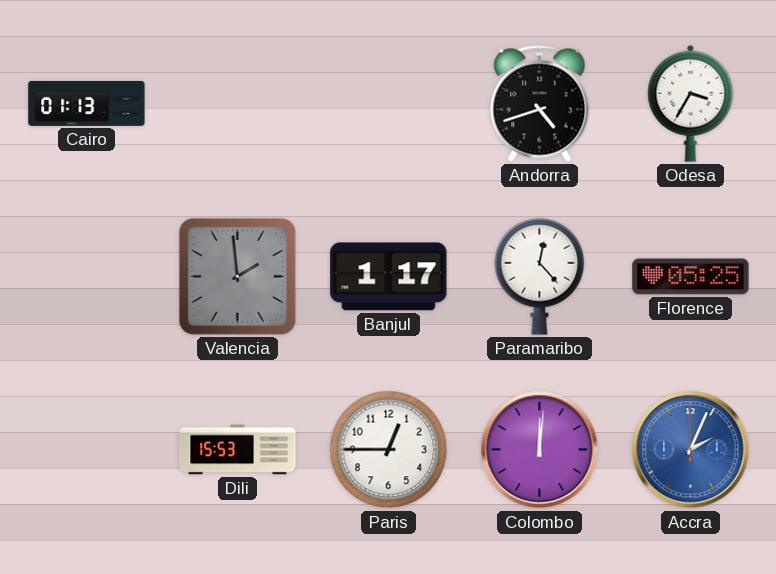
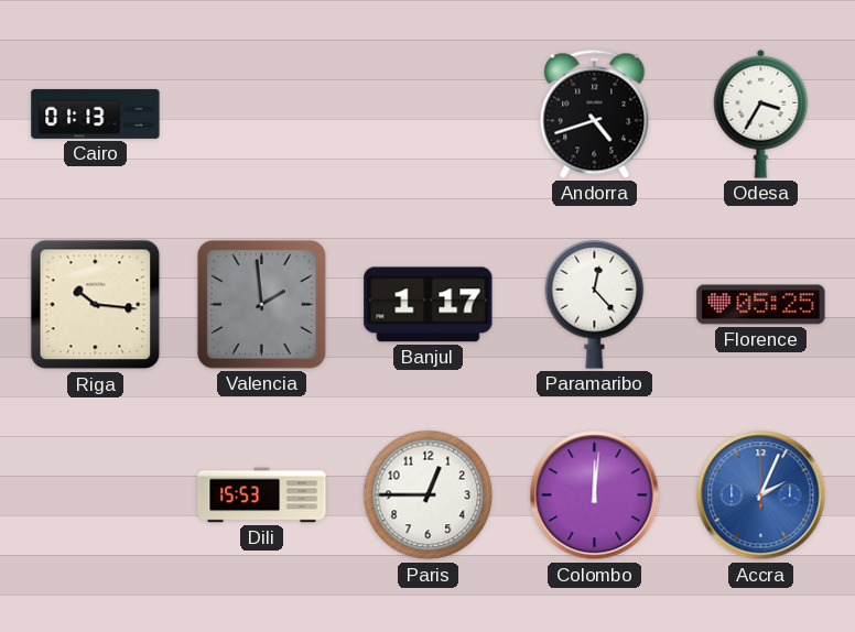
Riga: none -> 10:16
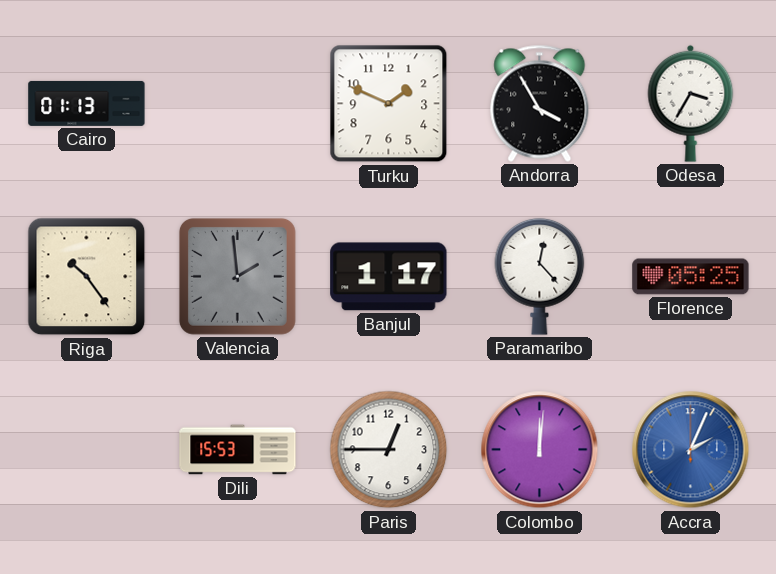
Turku: none -> 1:49
Andorra: 4:42 -> 3:55
Riga: 10:16 -> 10:24
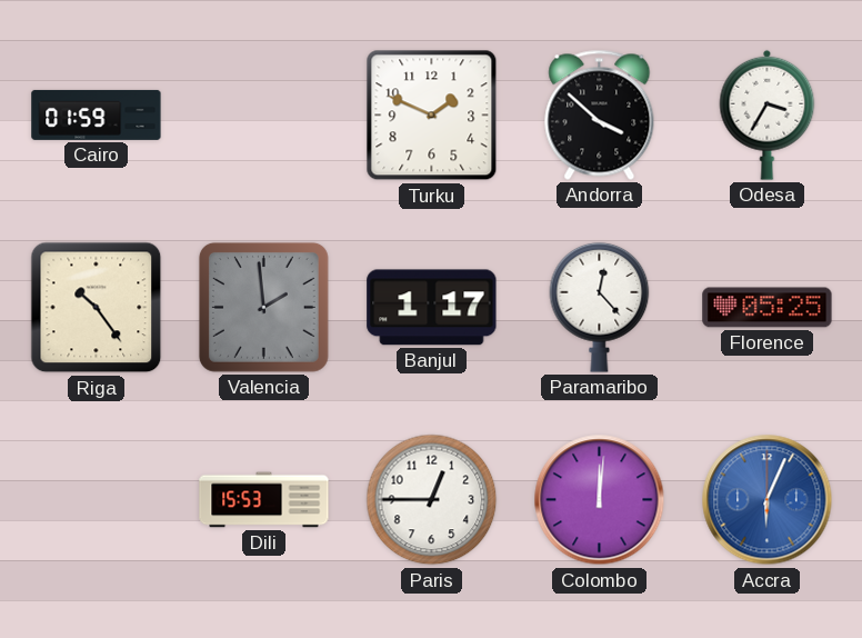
Cairo: 01:13 -> 01:59
Andorra: 3:55 -> 3:52
Accra: 2:04 -> 6:04
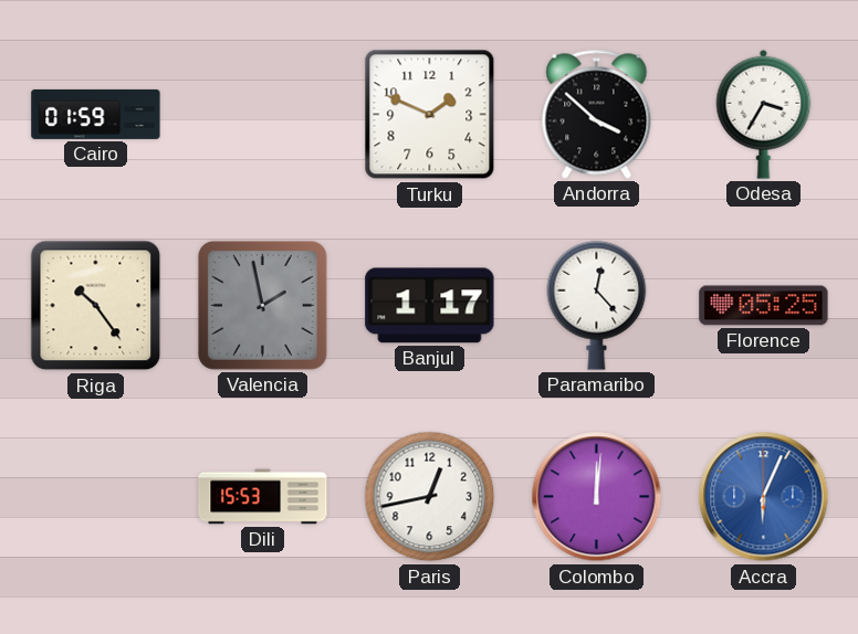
Valencia: 1:59 -> 1:58
Paris: 12:45 -> 12:43
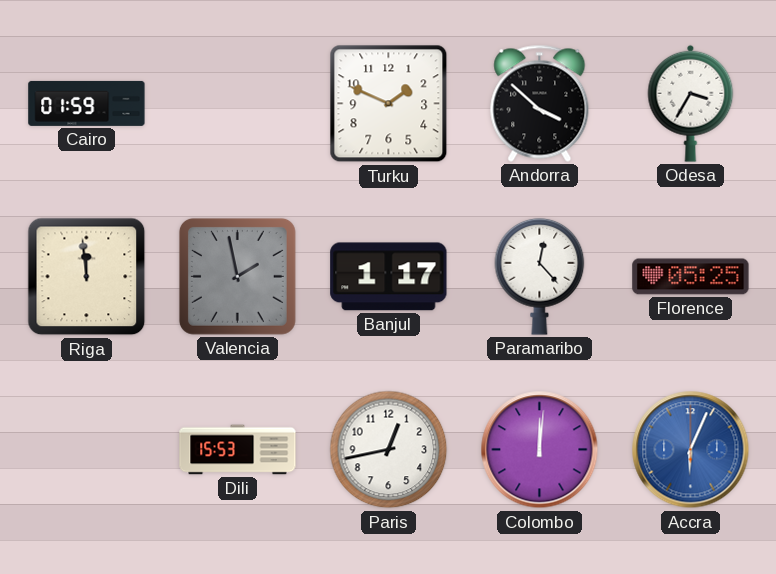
Riga: 10:24 -> 11:59
